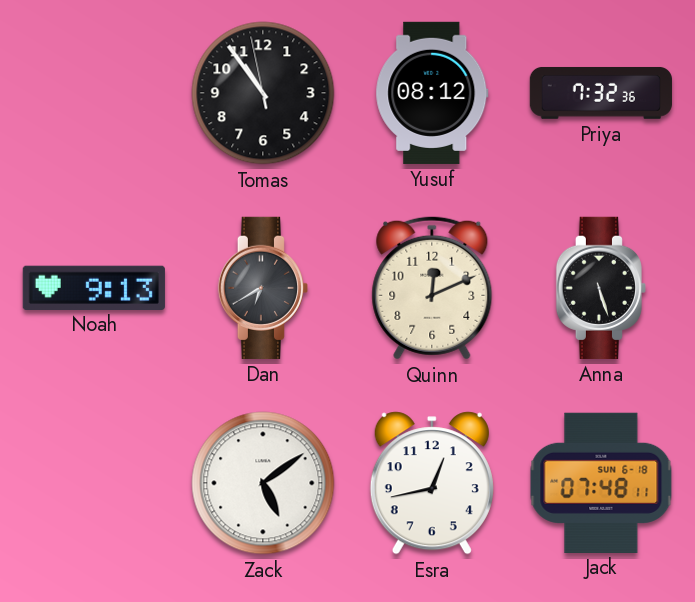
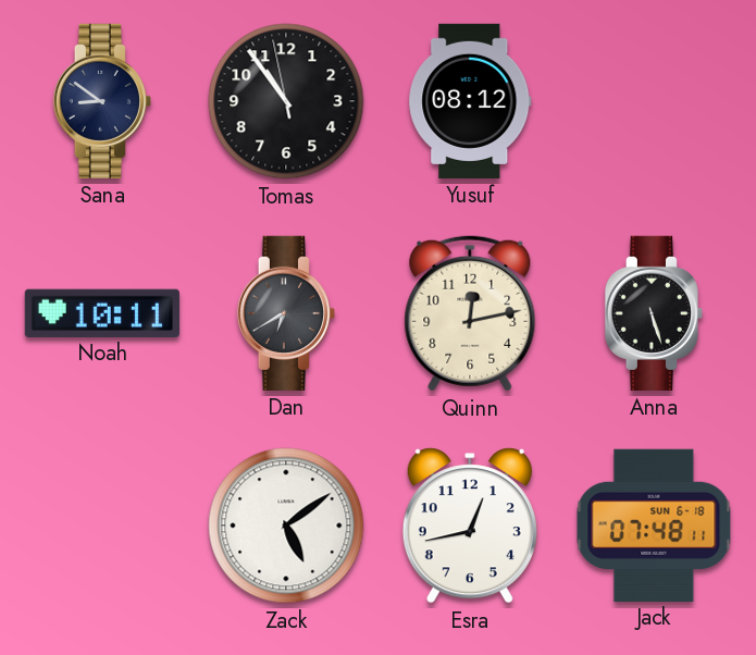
Sana: none -> 8:51
Priya: 7:32 -> none
Noah: 9:13 -> 10:11
Quinn: 12:11 -> 12:13
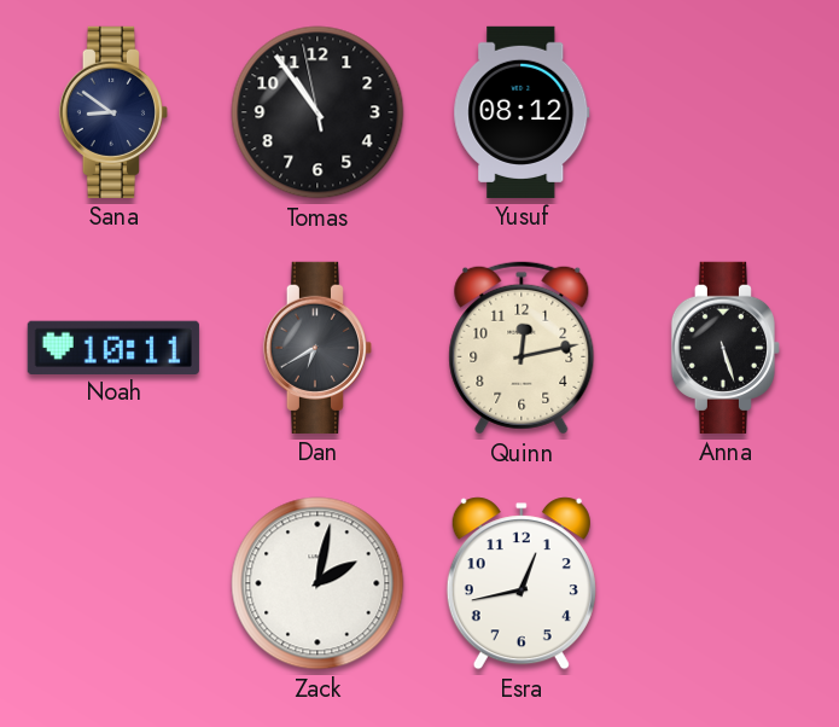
Zack: 5:09 -> 2:02
Jack: 07:48 -> none
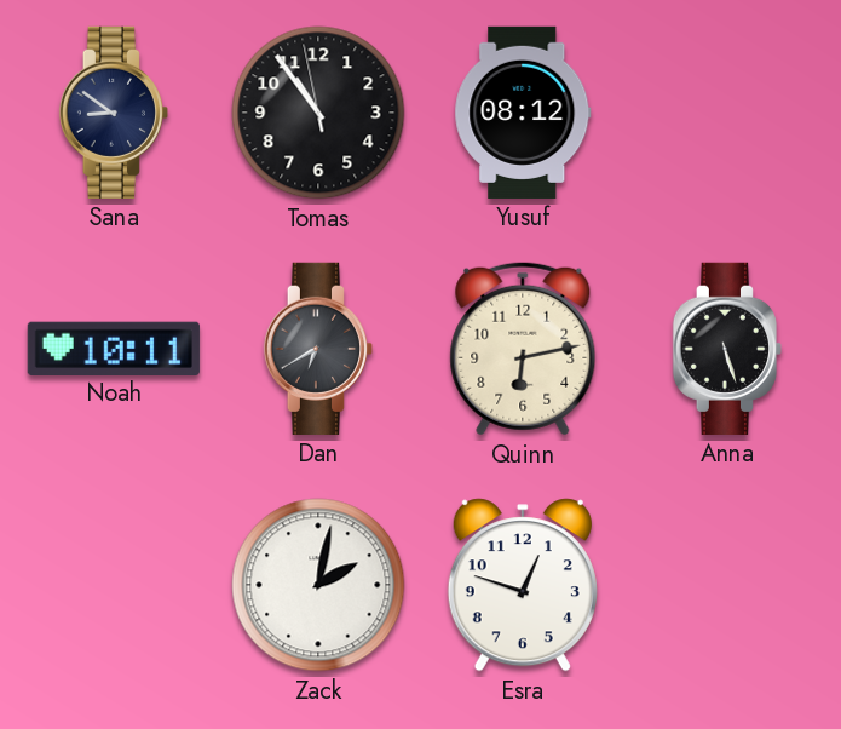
Quinn: 12:13 -> 6:13
Esra: 12:43 -> 12:48
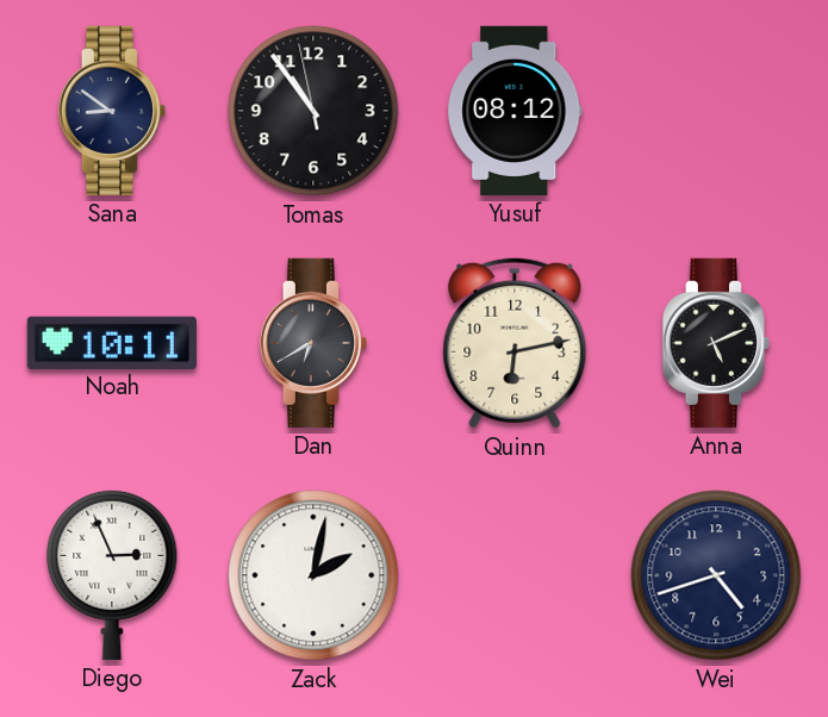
Anna: 5:27 -> 5:11
Diego: none -> 2:56
Esra: 12:48 -> none
Wei: none -> 4:42
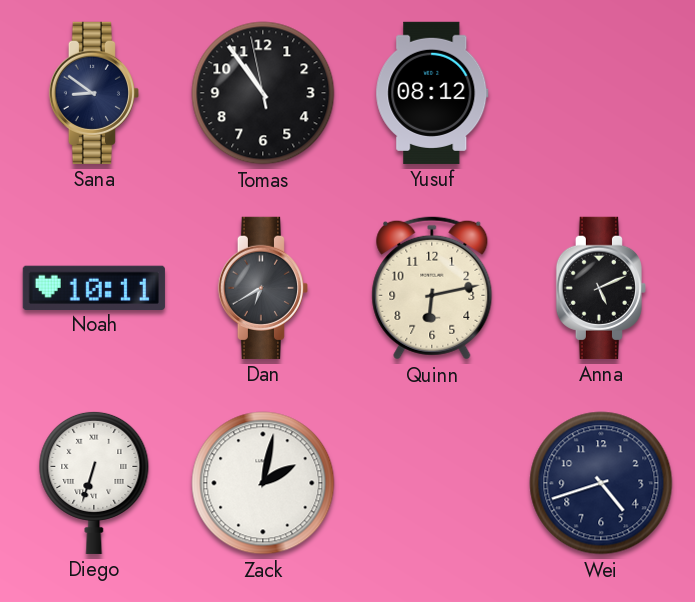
Diego: 2:56 -> 6:33
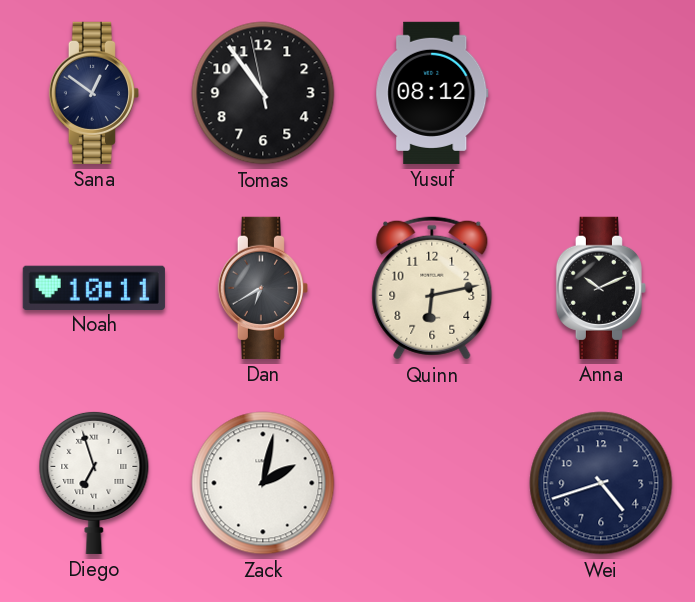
Sana: 8:51 -> 12:51
Anna: 5:11 -> 10:11
Diego: 6:33 -> 6:57
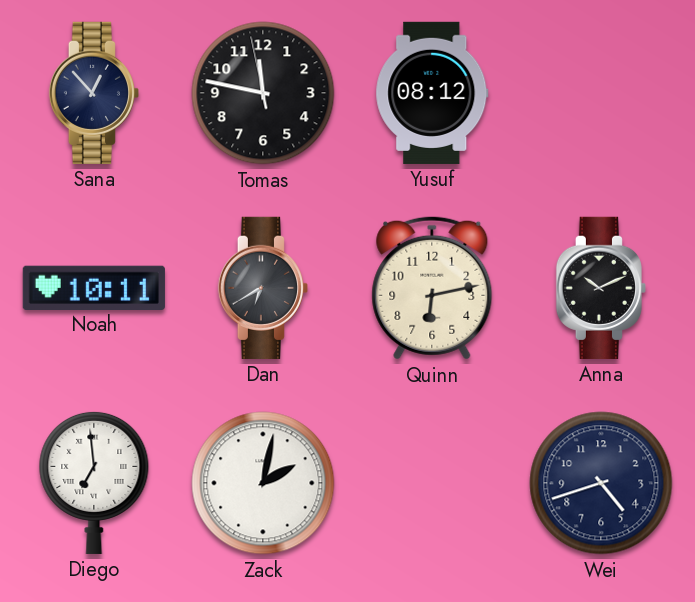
Sana: 12:51 -> 12:53
Tomas: 10:53 -> 11:46
Diego: 6:57 -> 6:59
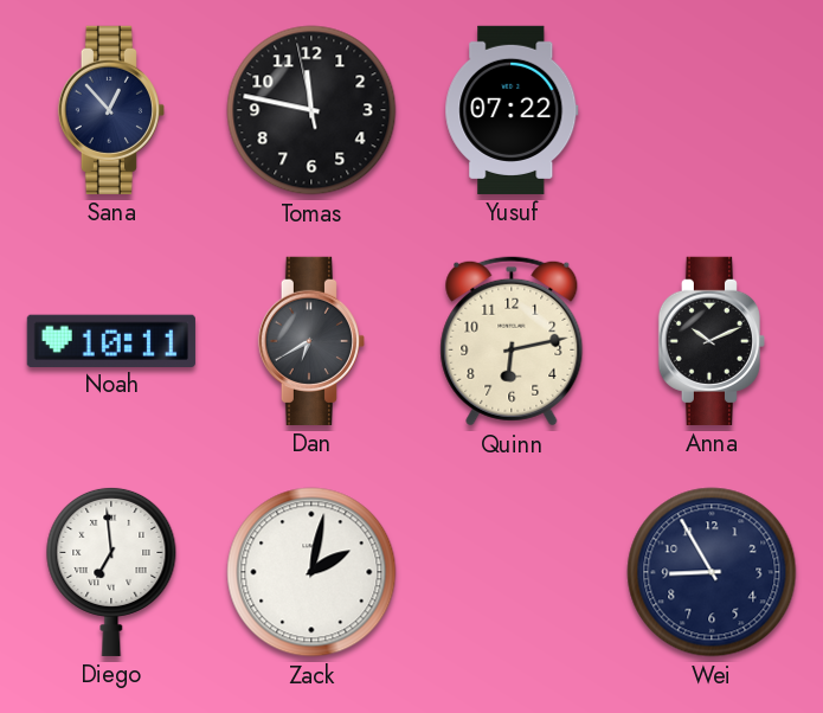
Yusuf: 08:12 -> 07:22
Wei: 4:42 -> 8:55
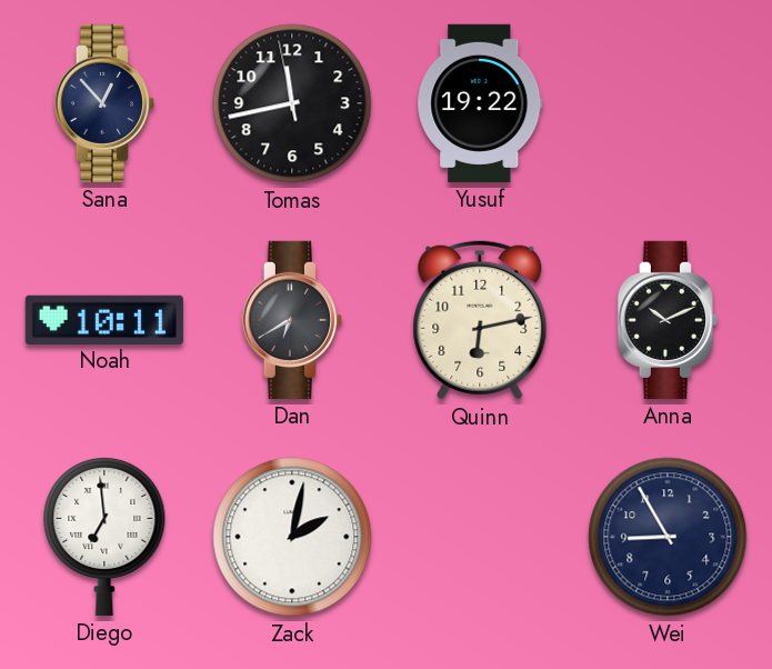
Tomas: 11:46 -> 11:42
Yusuf: 07:22 -> 19:22
